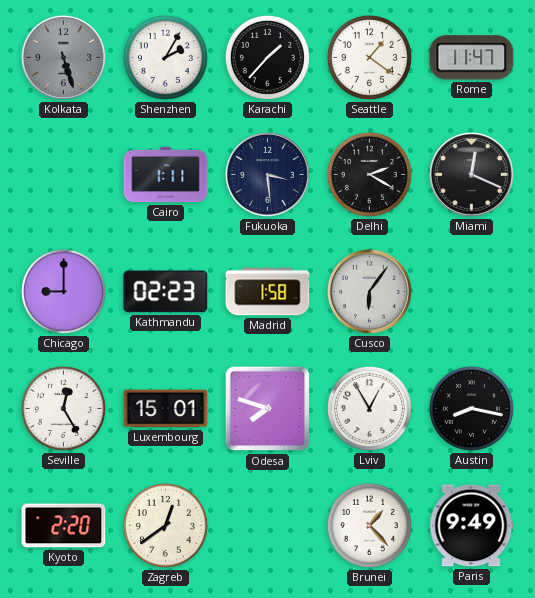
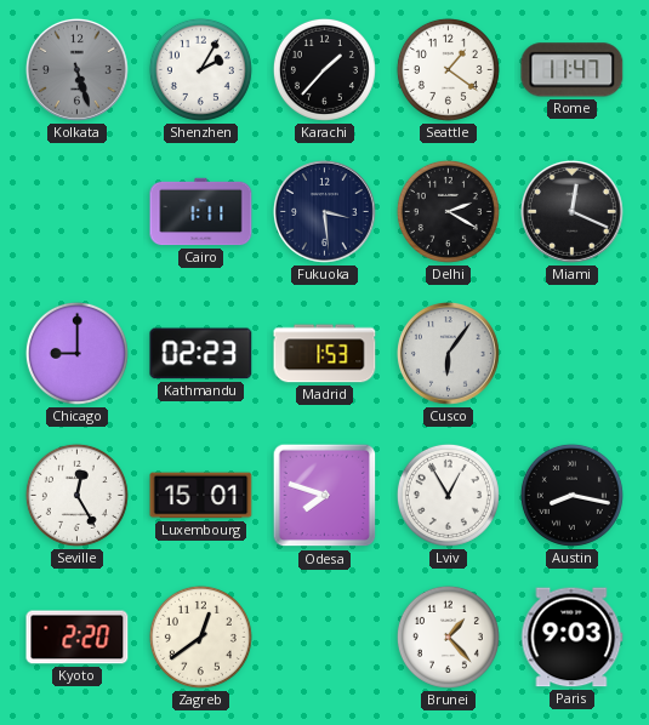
Madrid: 1:58 -> 1:53
Paris: 9:49 -> 9:03
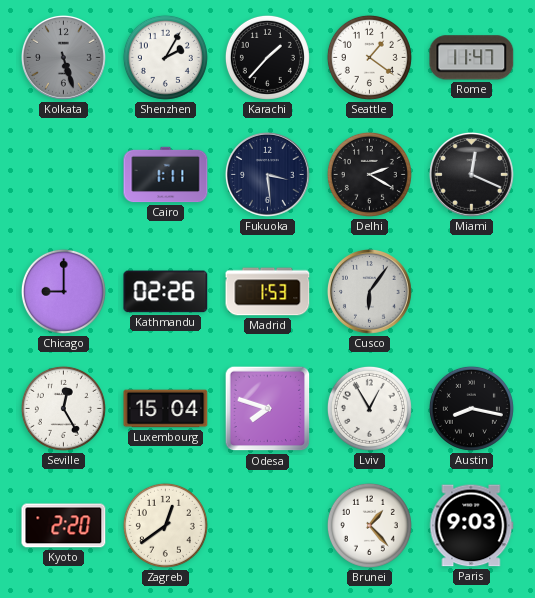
Kathmandu: 02:23 -> 02:26
Luxembourg: 15:01 -> 15:04
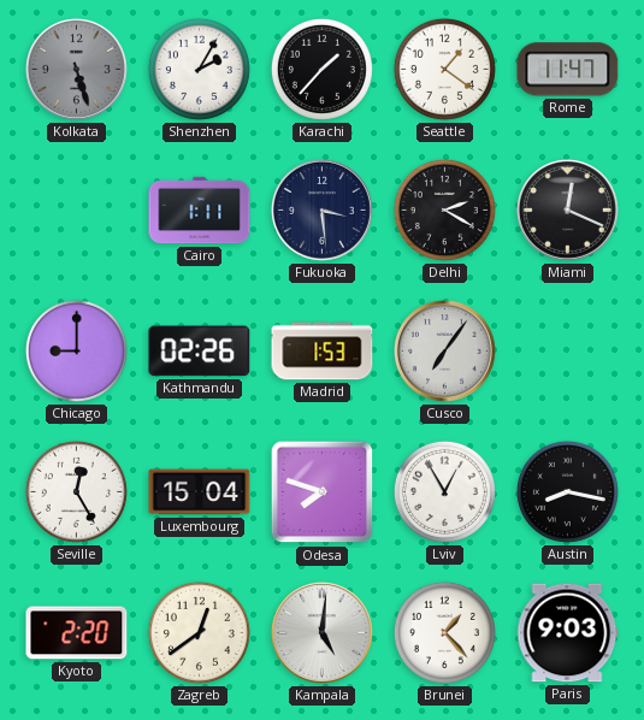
Cusco: 6:06 -> 7:06
Kampala: none -> 5:01
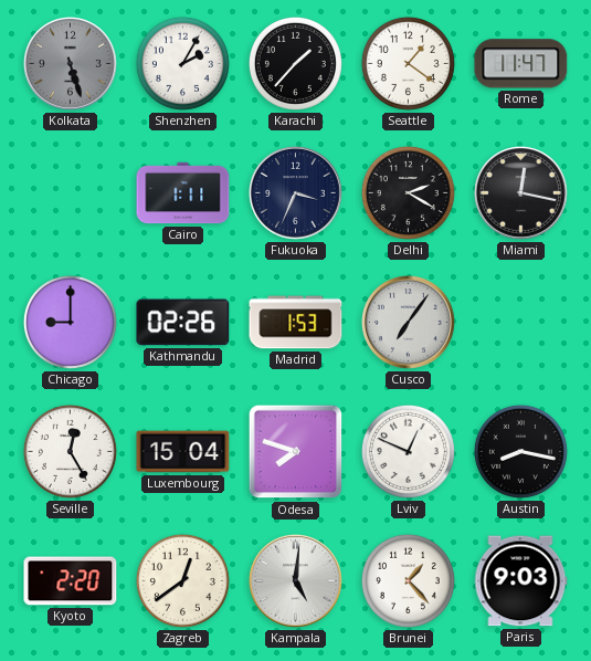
Fukuoka: 3:29 -> 3:34
Miami: 12:19 -> 12:17
Lviv: 12:55 -> 12:49
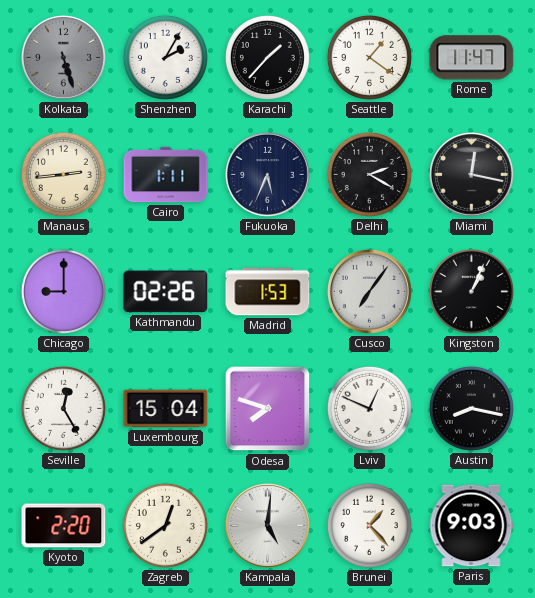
Manaus: none -> 2:44
Fukuoka: 3:34 -> 5:34
Kingston: none -> 1:04
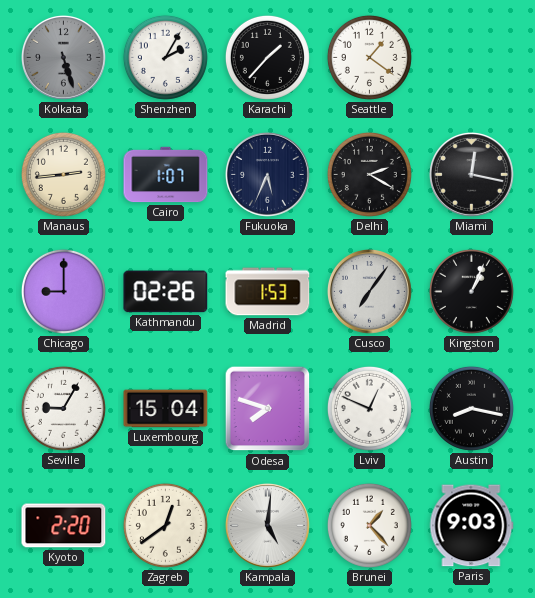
Rome: 11:47 -> none
Cairo: 1:11 -> 1:07
Seville: 12:25 -> 9:05
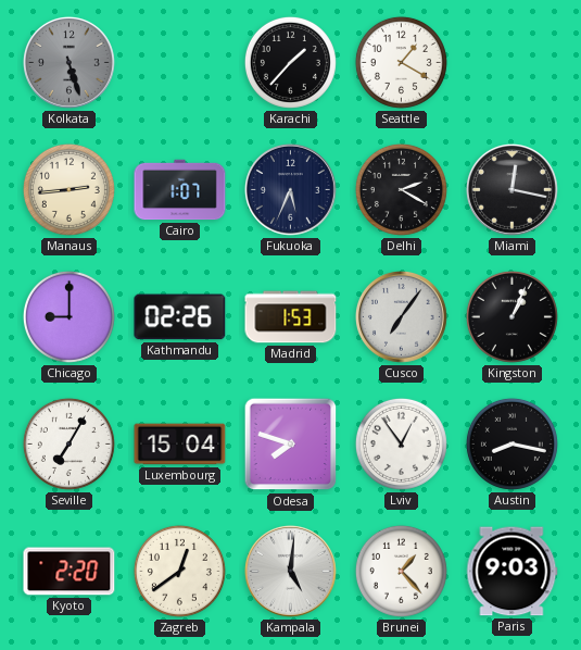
Shenzhen: 2:05 -> none
Seattle: 1:21 -> 1:20
Seville: 9:05 -> 7:05
Lviv: 12:49 -> 12:54
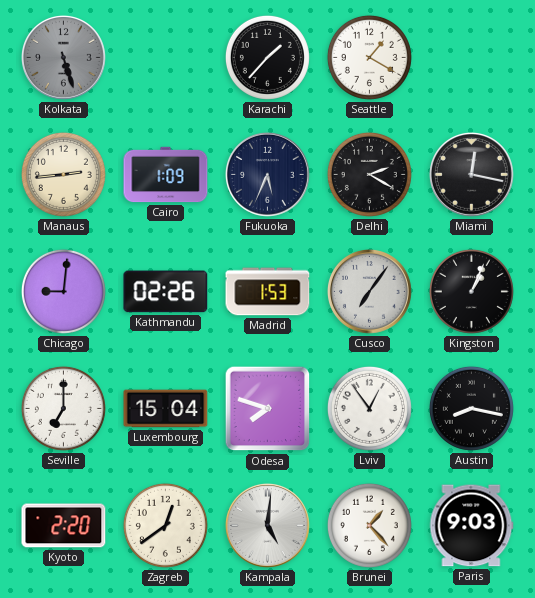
Cairo: 1:07 -> 1:09
Chicago: 9:00 -> 9:01
Seville: 7:05 -> 7:00
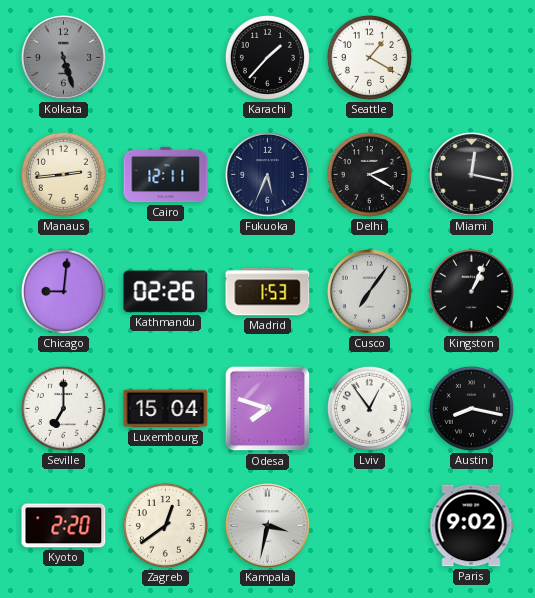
Cairo: 1:09 -> 12:11
Kampala: 5:01 -> 3:32
Brunei: 1:23 -> none
Paris: 9:03 -> 9:02
